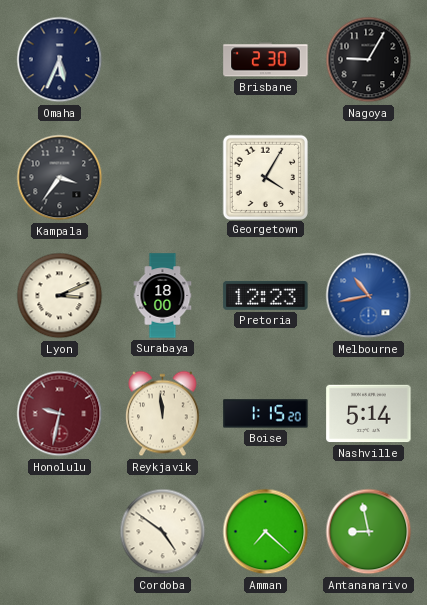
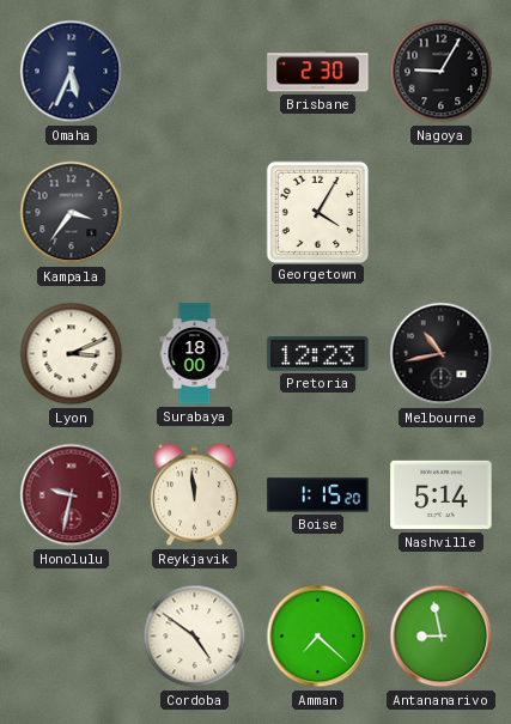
Melbourne dial: blue -> black
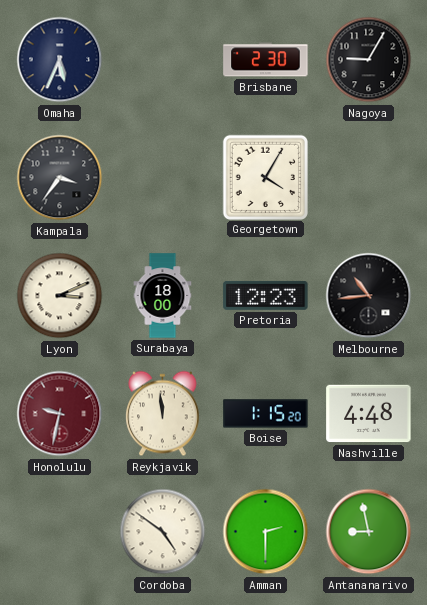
Melbourne: 10:43 -> 10:44
Nashville: 5:14 -> 4:48
Amman: 7:22 -> 2:30
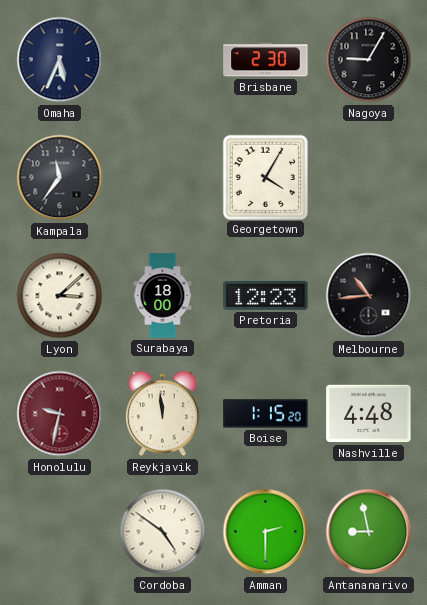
Kampala: 3:36 -> 11:36
Lyon: 3:11 -> 3:08
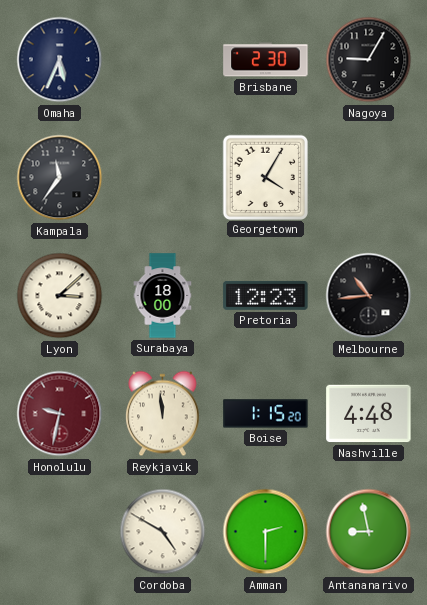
Cordoba: 4:51 -> 4:50
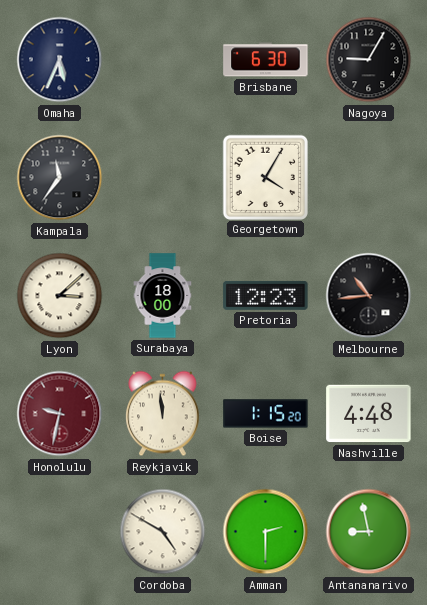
Brisbane: 2:30 -> 6:30
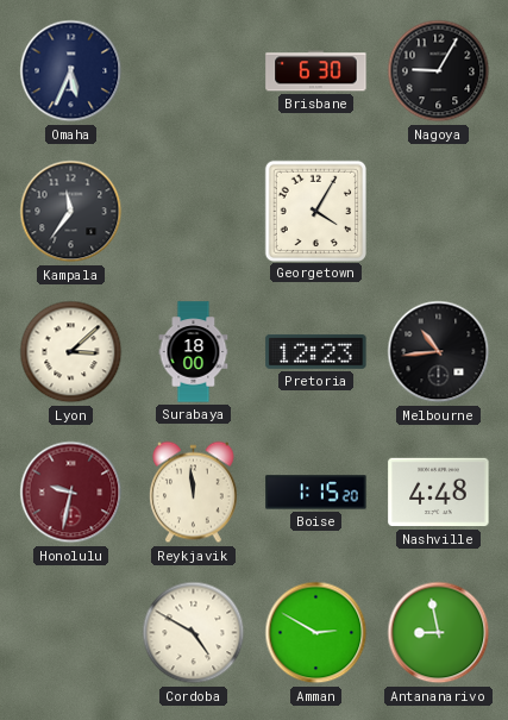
Amman: 2:30 -> 2:50
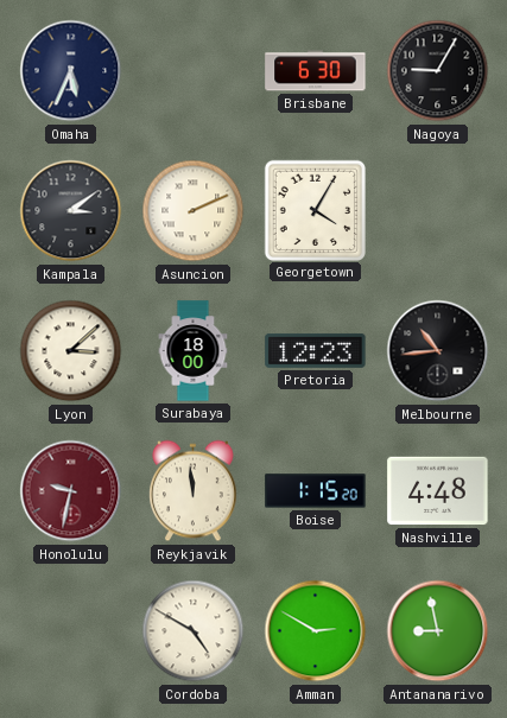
Kampala: 11:36 -> 3:09
Asuncion: none -> 2:11
